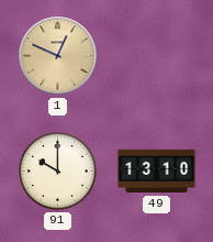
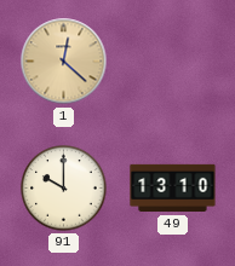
1: 12:49 -> 12:22
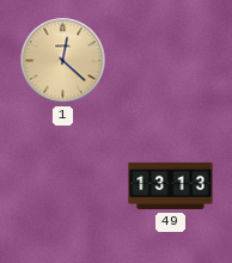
91: 10:00 -> none
49: 13:10 -> 13:13
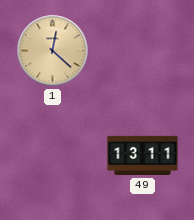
49: 13:13 -> 13:11
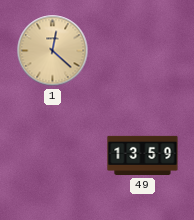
49: 13:11 -> 13:59
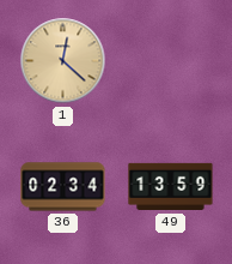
36: none -> 02:34
